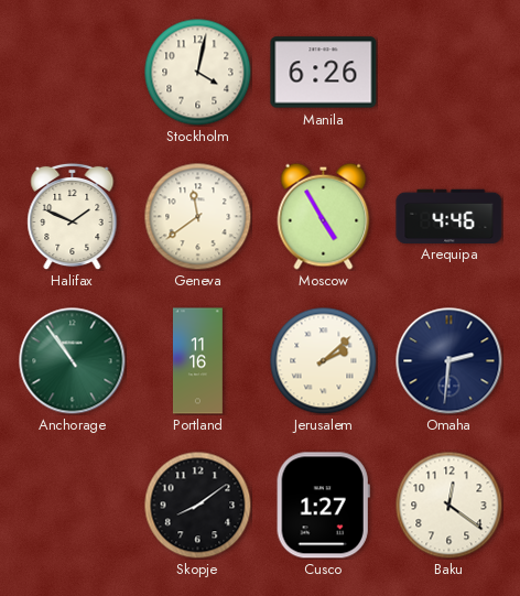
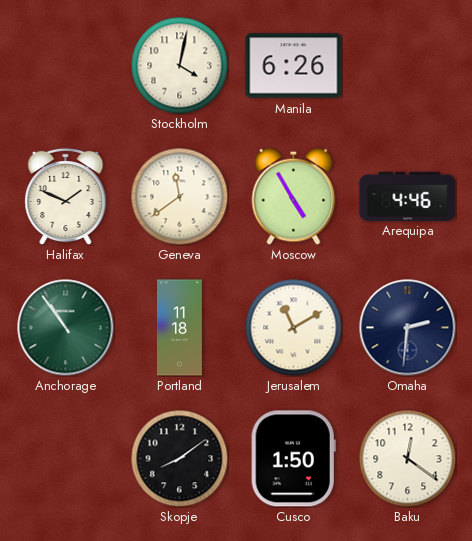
Portland: 11:16 -> 11:18
Jerusalem: 2:08 -> 11:10
Cusco: 1:27 -> 1:50
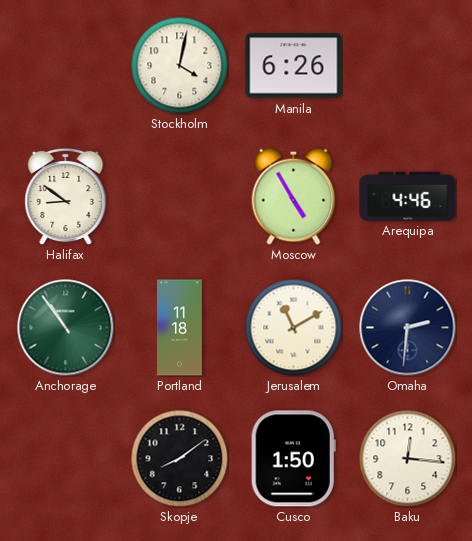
Halifax: 1:49 -> 8:51
Geneva: 11:39 -> none
Baku: 12:21 -> 12:16
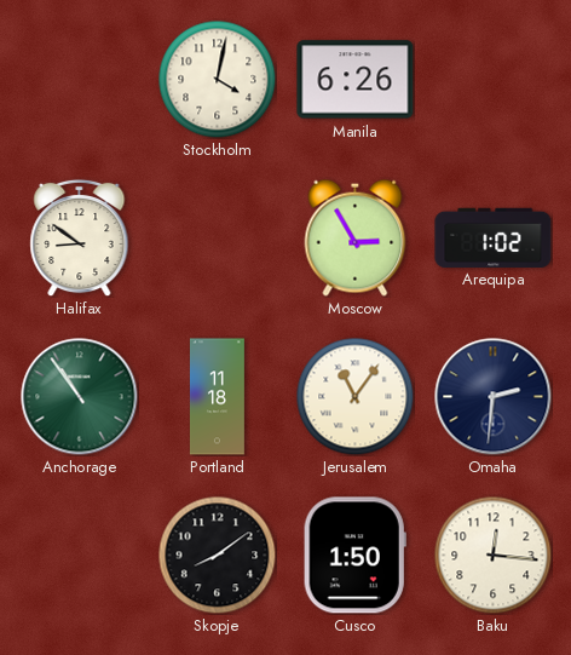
Moscow: 4:55 -> 2:55
Arequipa: 4:46 -> 1:02
Jerusalem: 11:10 -> 11:06
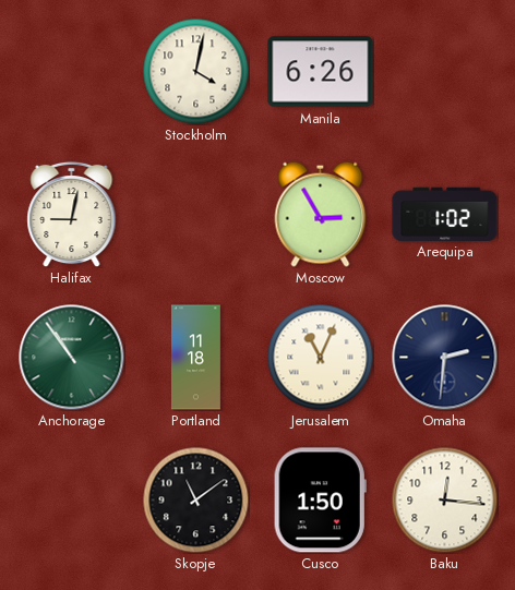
Halifax: 8:51 -> 9:02
Jerusalem: 11:06 -> 11:04
Skopje: 8:09 -> 11:09
